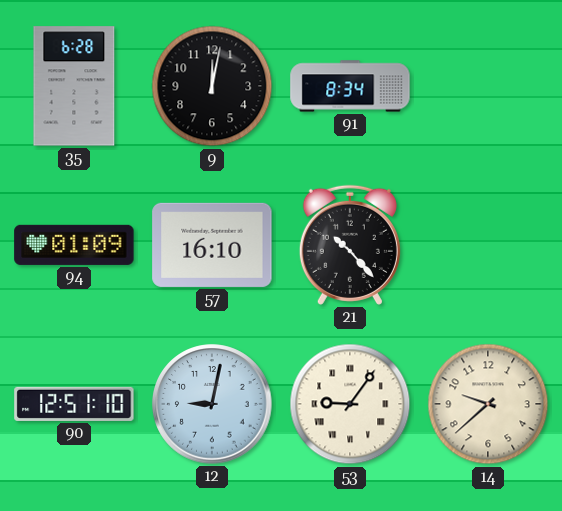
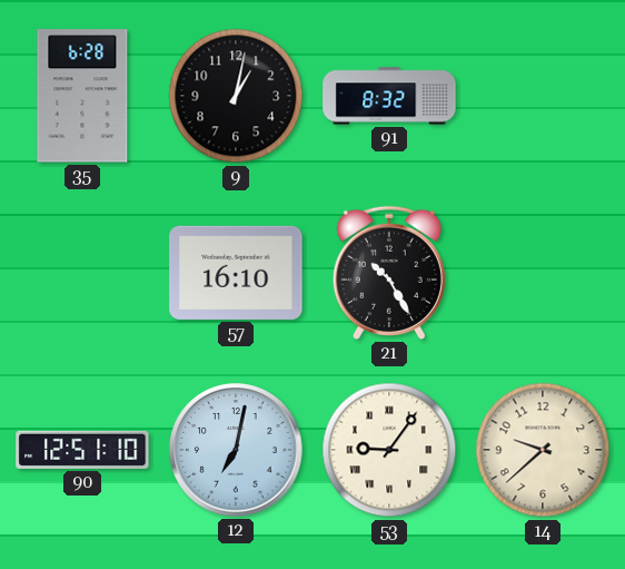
9: 12:02 -> 1:02
91: 8:34 -> 8:32
94: 01:09 -> none
21: 10:23 -> 10:25
12: 9:02 -> 7:02
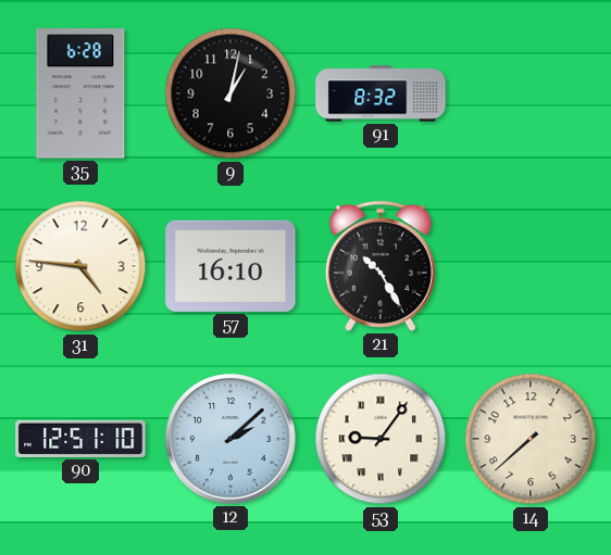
31: none -> 4:46
12: 7:02 -> 2:08
14: 9:38 -> 7:38
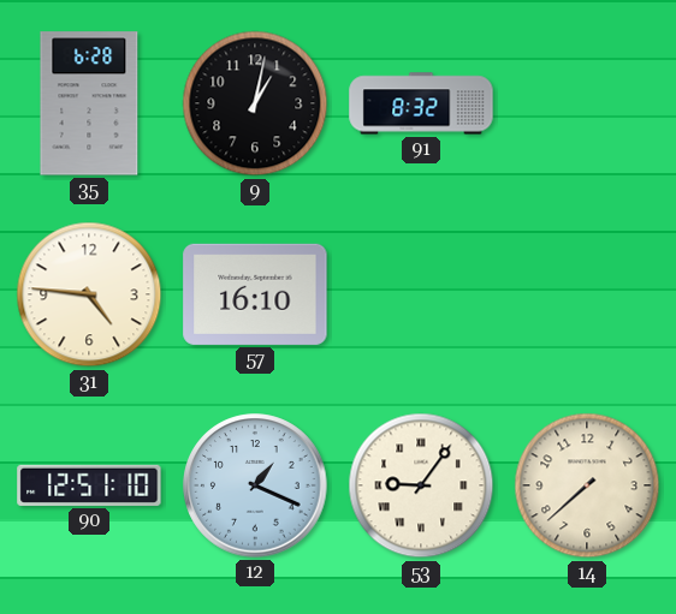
21: 10:25 -> none
12: 2:08 -> 1:19
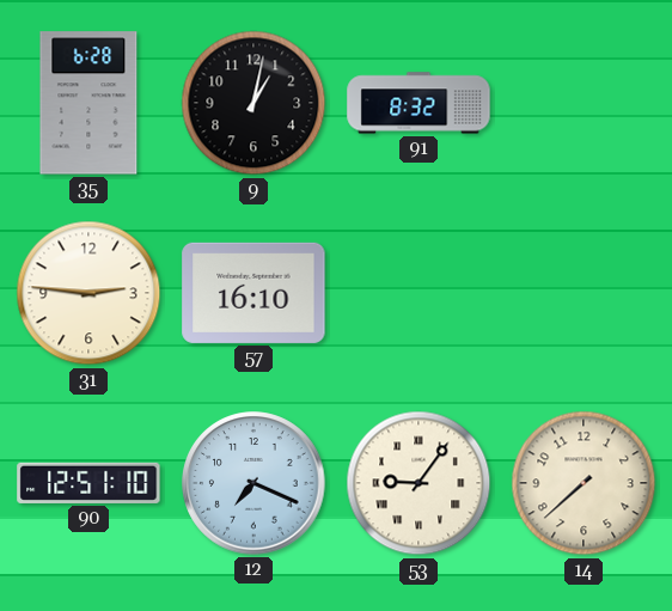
31: 4:46 -> 2:46
12: 1:19 -> 7:19
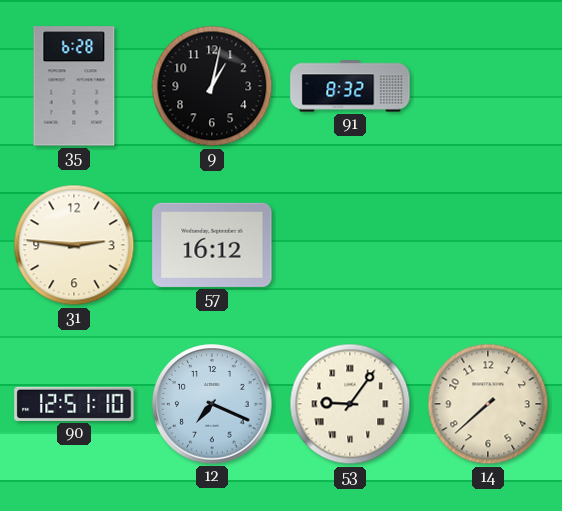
57: 16:10 -> 16:12
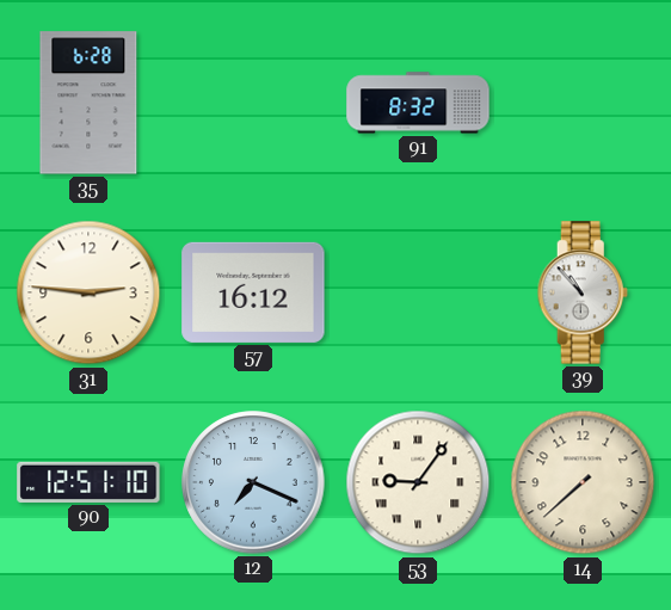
9: 1:02 -> none
39: none -> 10:53
